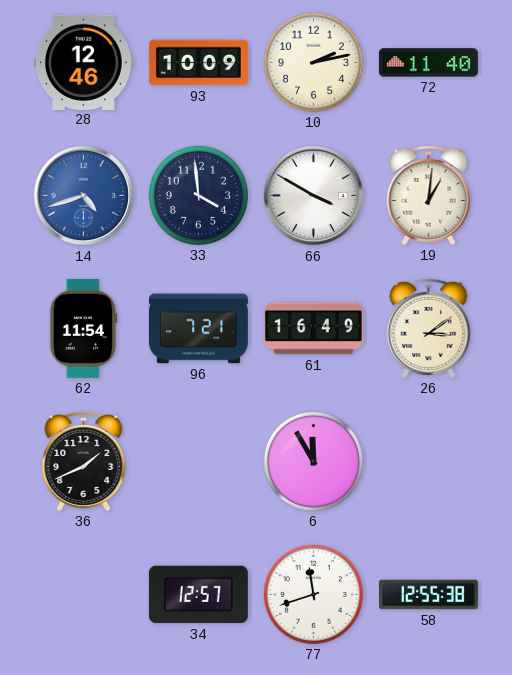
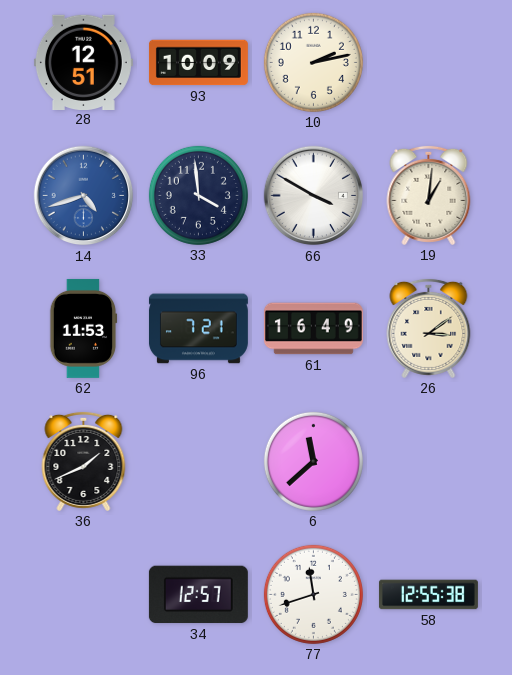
28: 12:46 -> 12:51
72: 11:40 -> none
62: 11:54 -> 11:53
6: 11:55 -> 11:38
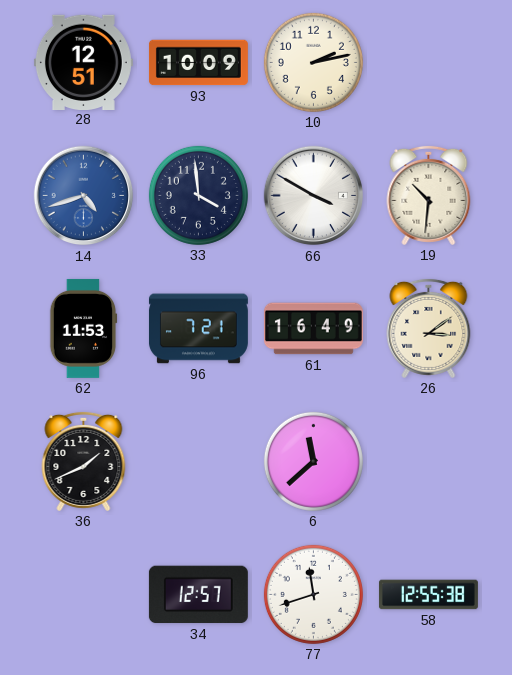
19: 1:01 -> 10:31
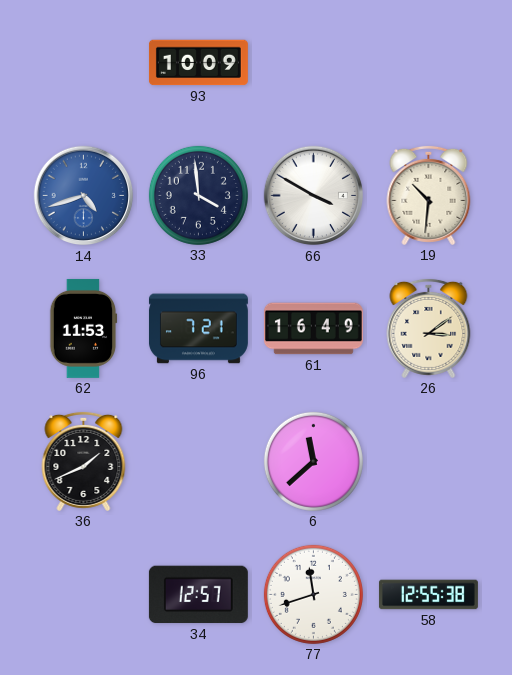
28: 12:51 -> none
10: 2:13 -> none
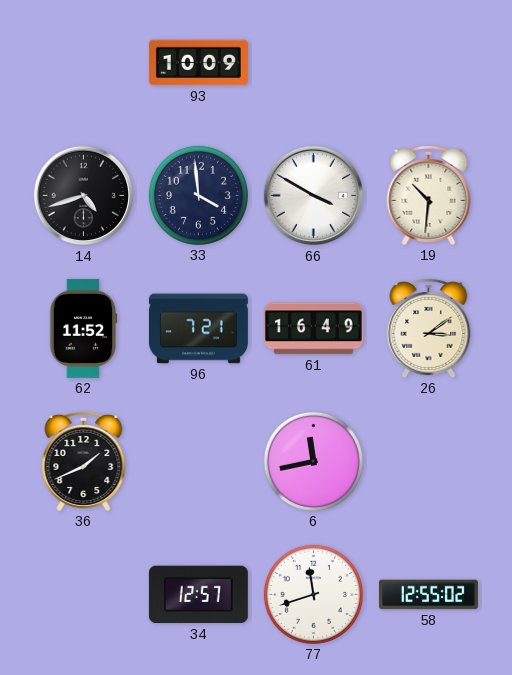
14 dial: blue -> black
62: 11:53 -> 11:52
6: 11:38 -> 11:43
58: 12:55:38 -> 12:55:02
